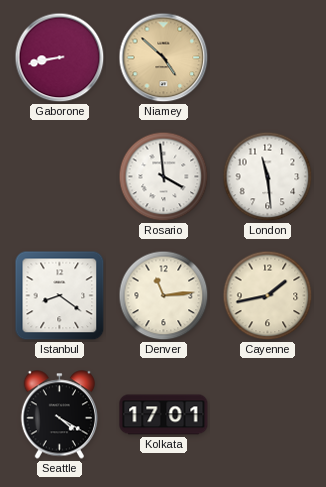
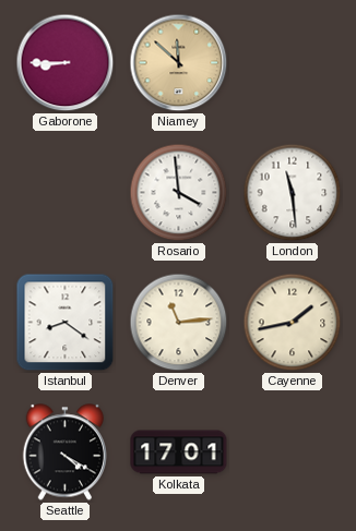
Gaborone: 8:43 -> 8:45
Niamey: 4:52 -> 11:52
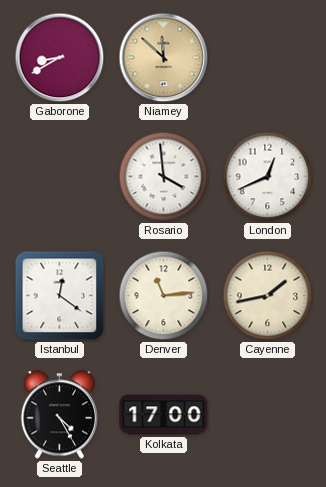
Gaborone: 8:45 -> 8:40
London: 11:29 -> 12:41
Istanbul: 8:21 -> 12:21
Seattle: 4:20 -> 4:25
Kolkata: 17:01 -> 17:00
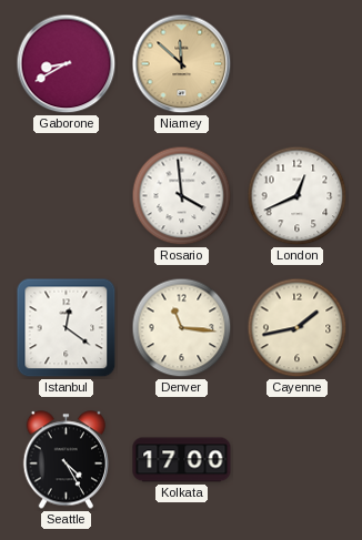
Denver: 11:14 -> 11:16
